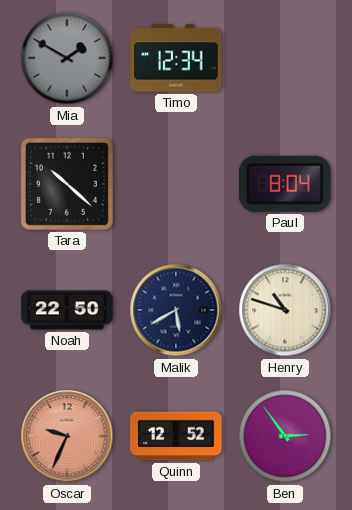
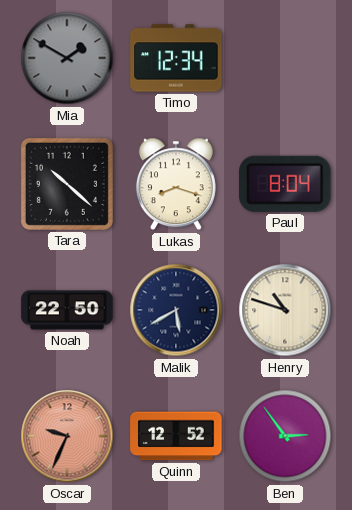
Lukas: none -> 8:18
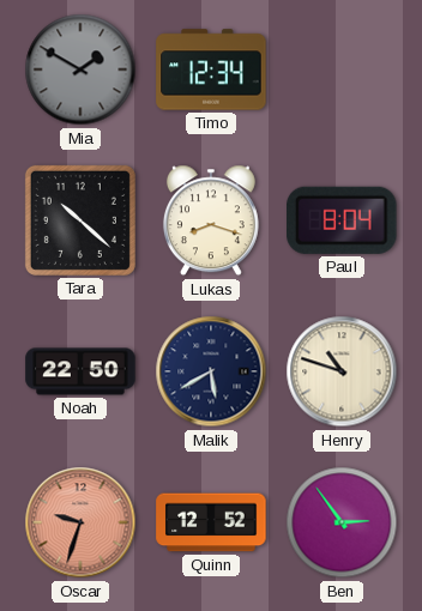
Oscar: 9:34 -> 9:33
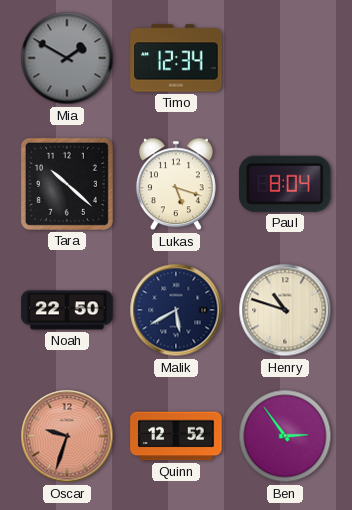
Lukas: 8:18 -> 5:18
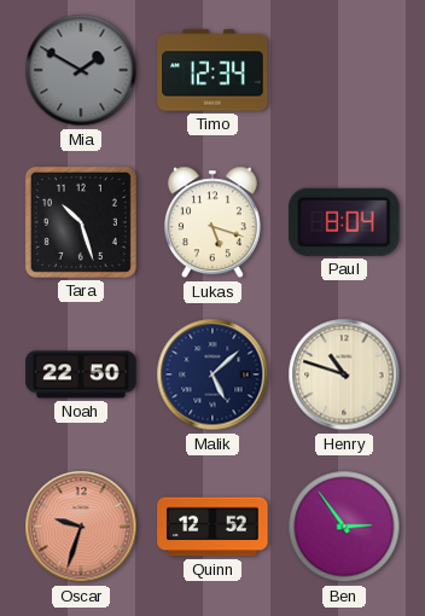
Tara: 10:22 -> 10:27
Malik: 5:40 -> 5:08
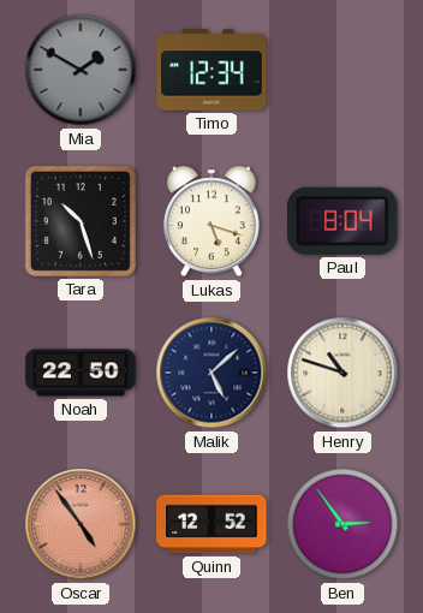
Oscar: 9:33 -> 4:54
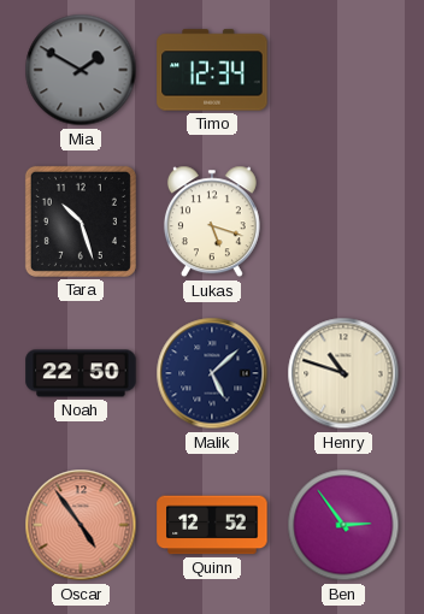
Paul: 8:04 -> none
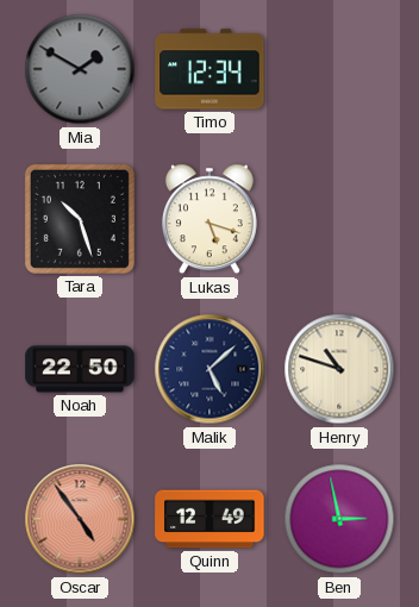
Quinn: 12:52 -> 12:49
Ben: 2:54 -> 2:58
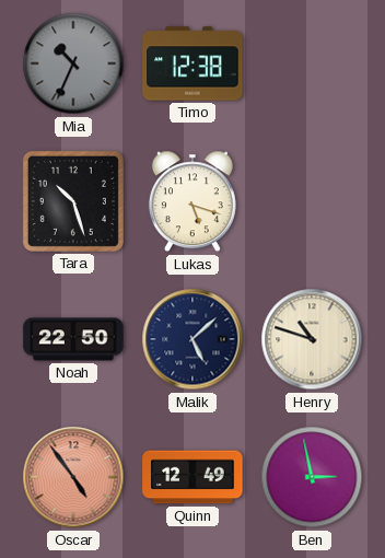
Mia: 1:50 -> 10:34
Timo: 12:34 -> 12:38
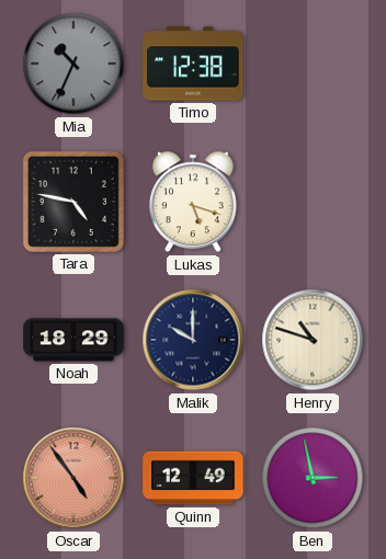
Tara: 10:27 -> 4:47
Noah: 22:50 -> 18:29
Malik: 5:08 -> 10:00
